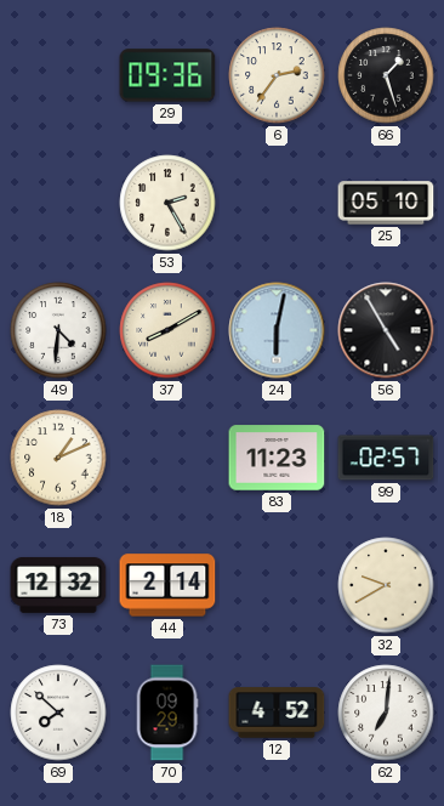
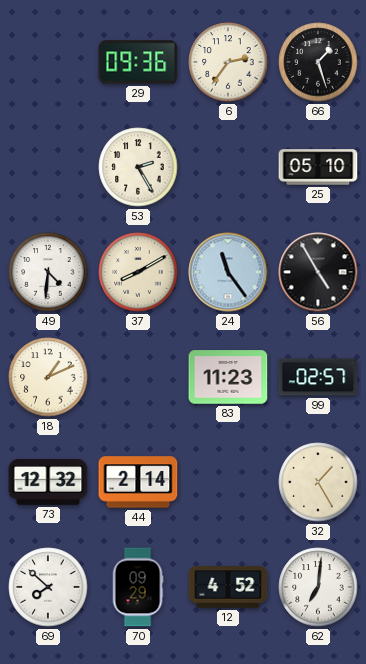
24: 6:02 -> 11:24
32: 9:40 -> 1:25
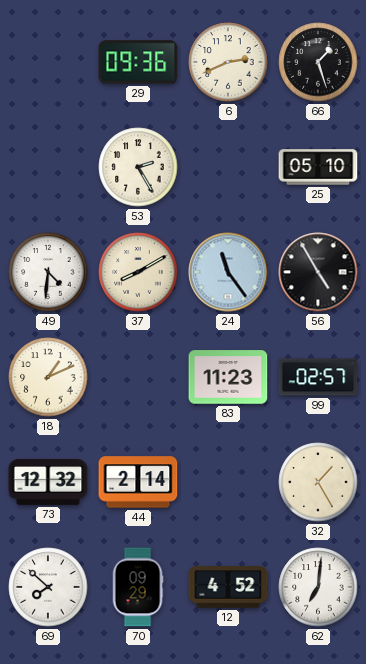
6: 2:36 -> 2:41
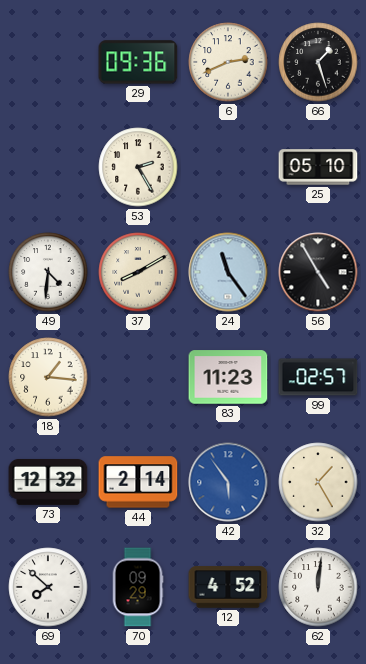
18: 1:11 -> 1:16
42: none -> 5:54
62: 7:01 -> 12:01
